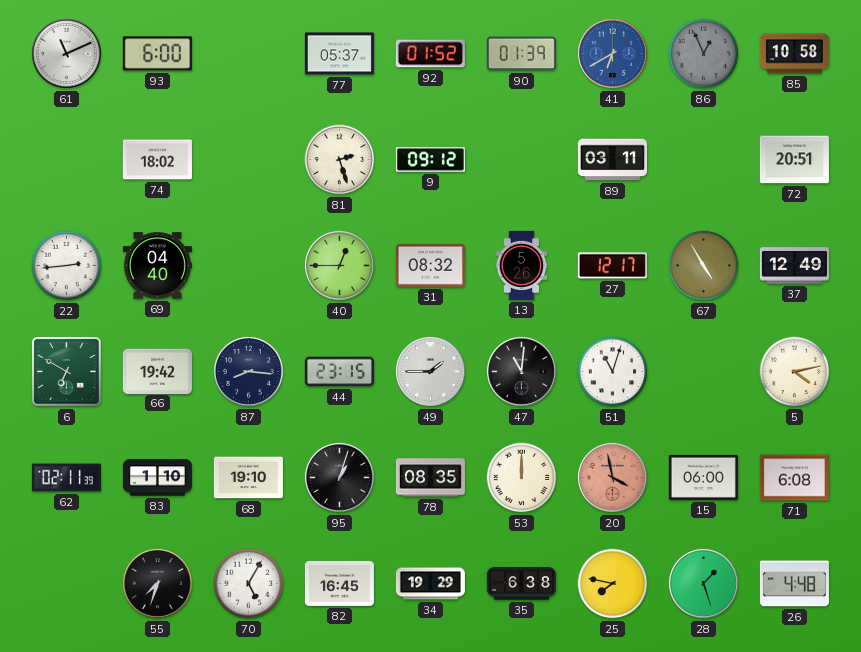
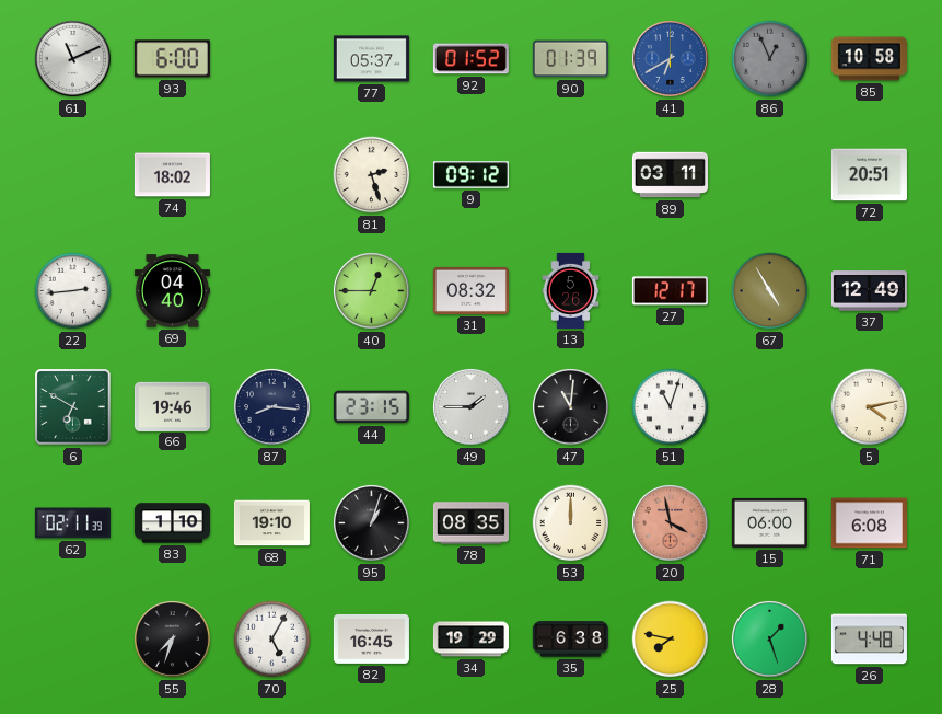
66: 19:42 -> 19:46
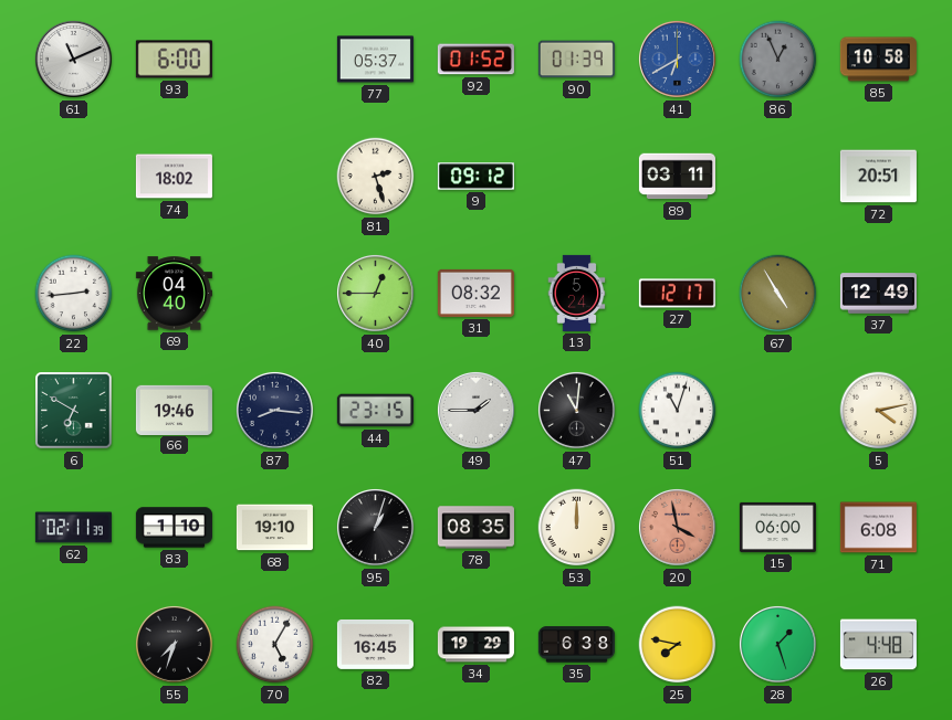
13: 5:26 -> 5:24
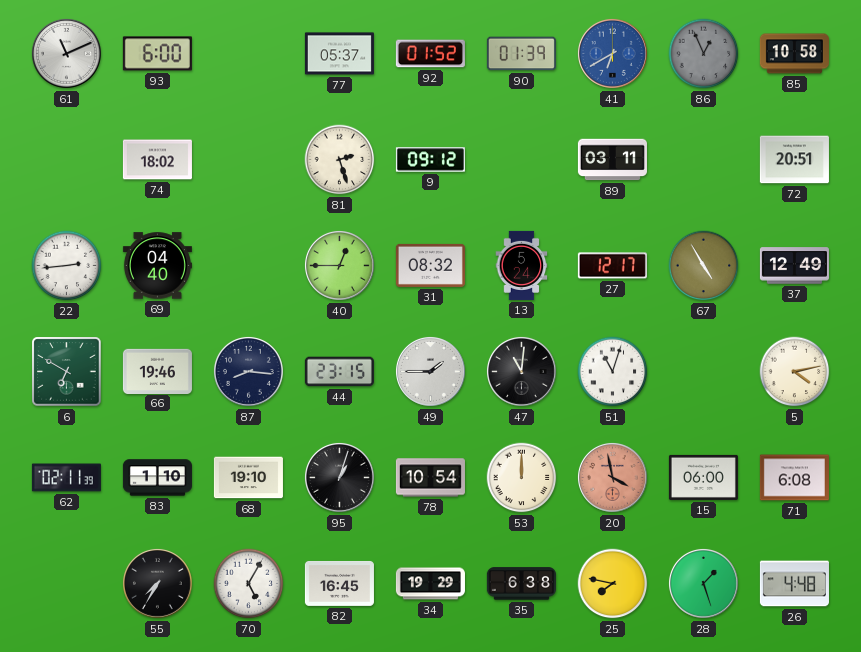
78: 08:35 -> 10:54
55: 7:33 -> 7:35
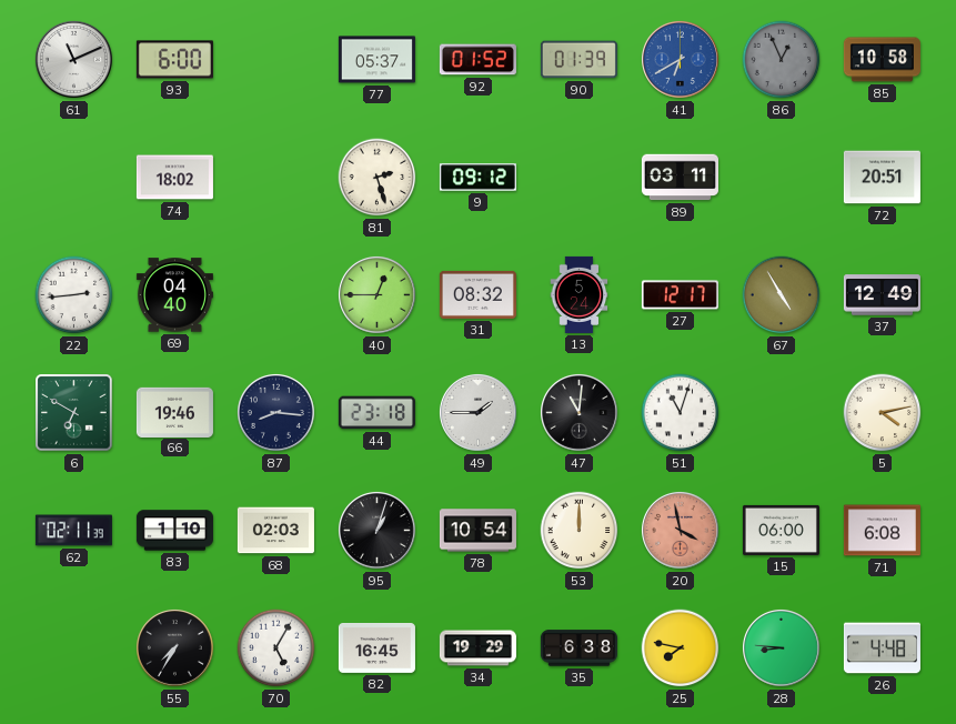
44: 23:15 -> 23:18
68: 19:10 -> 02:03
28: 1:27 -> 8:46
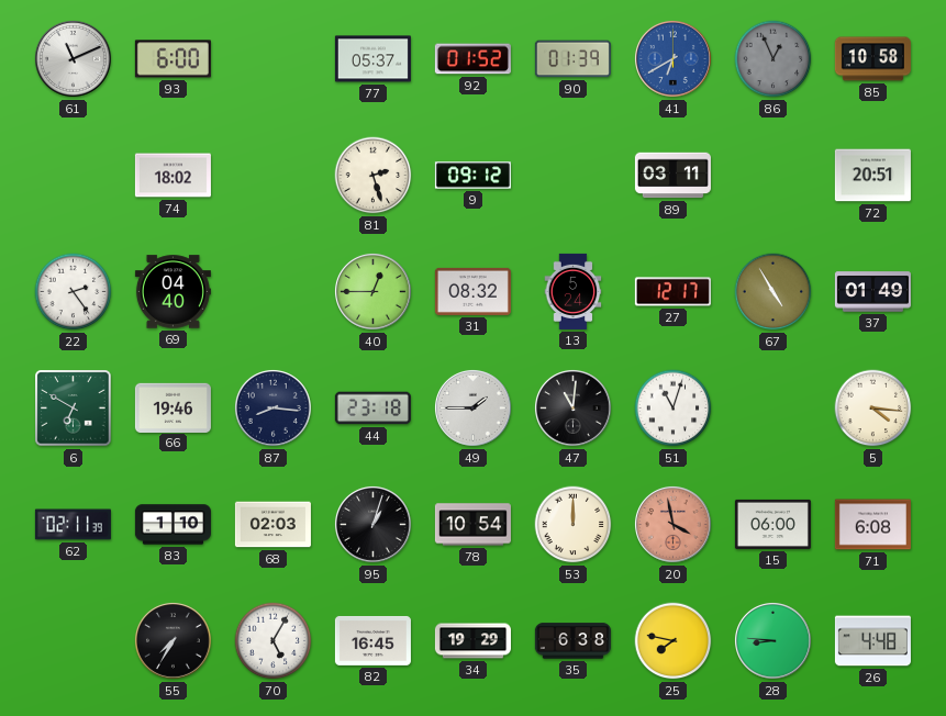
22: 2:44 -> 2:24
37: 12:49 -> 01:49
5: 4:13 -> 4:16
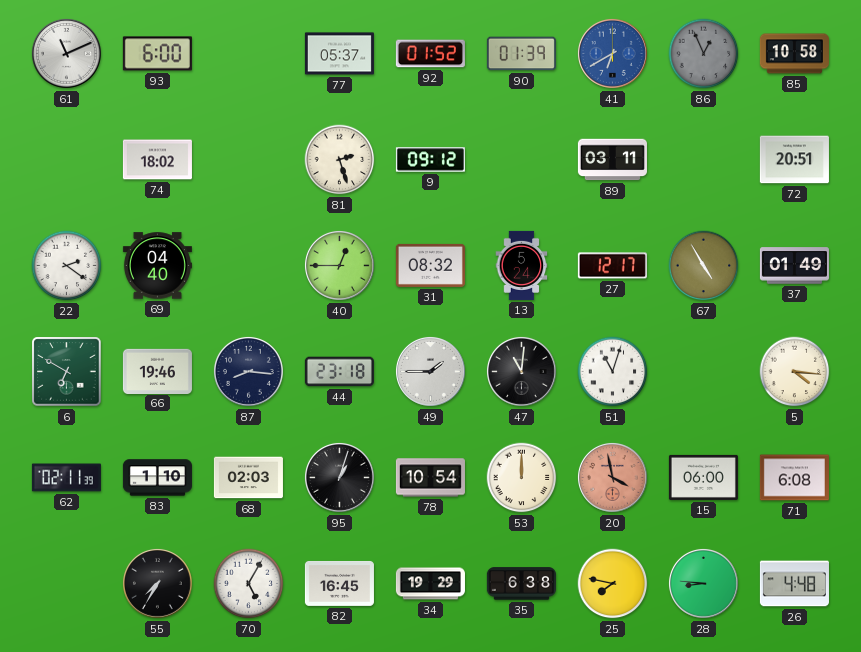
22: 2:24 -> 2:21
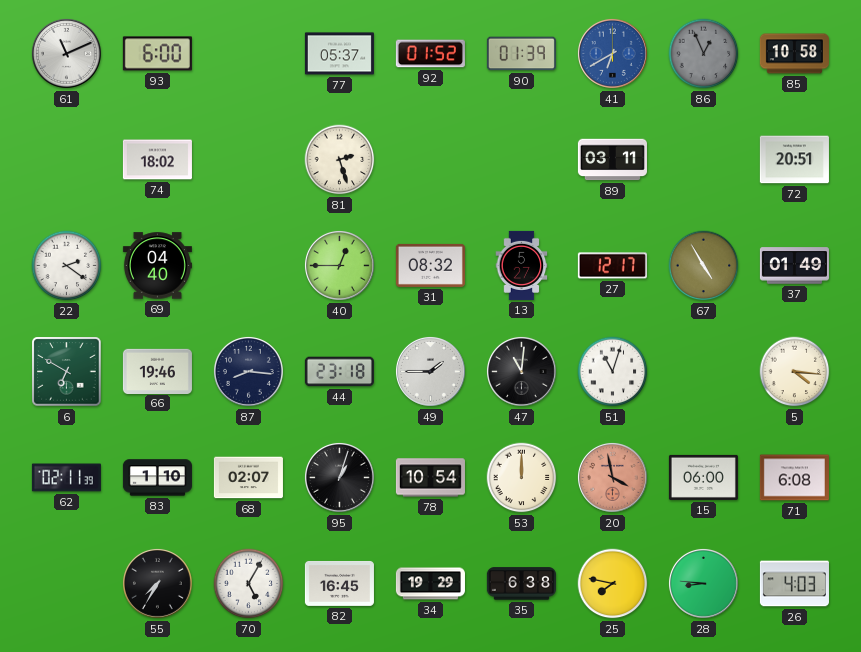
9: 09:12 -> none
13: 5:24 -> 5:27
68: 02:03 -> 02:07
26: 4:48 -> 4:03
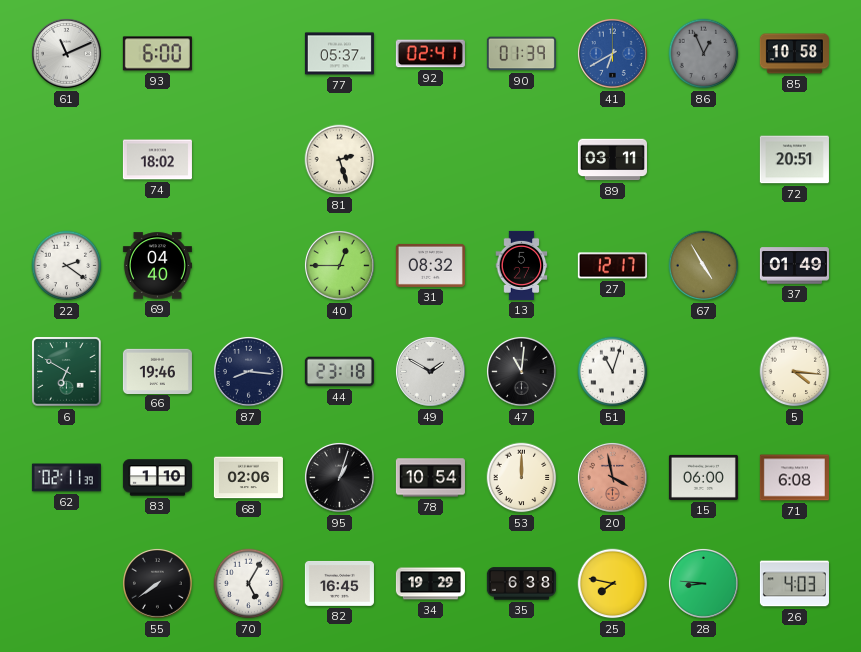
92: 01:52 -> 02:41
49: 1:45 -> 1:50
68: 02:07 -> 02:06
55: 7:35 -> 7:39
